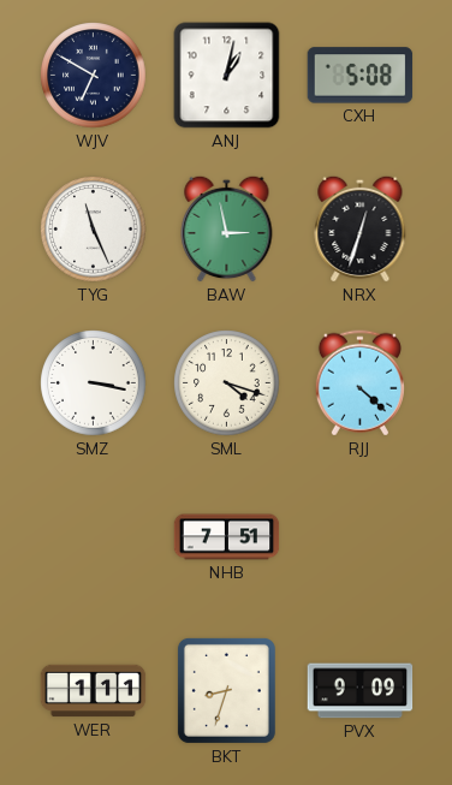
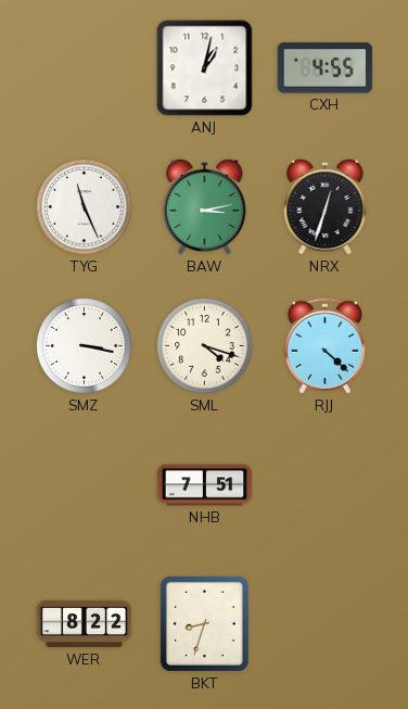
WJV: 6:50 -> none
CXH: 5:08 -> 4:55
BAW: 2:58 -> 3:13
WER: 1:11 -> 8:22
PVX: 9:09 -> none
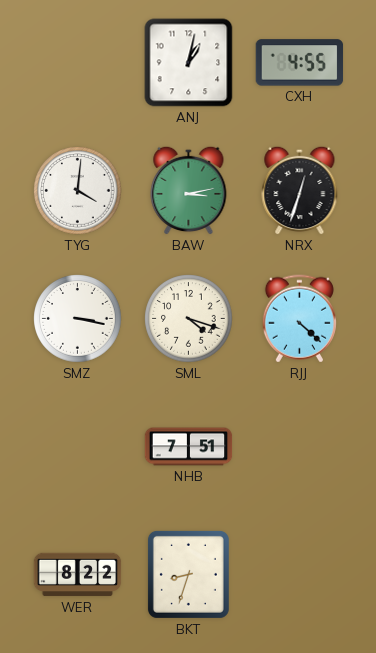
TYG: 11:26 -> 4:01
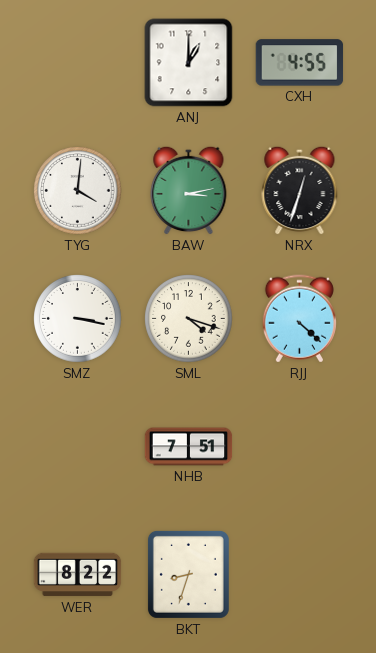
ANJ: 1:02 -> 1:00
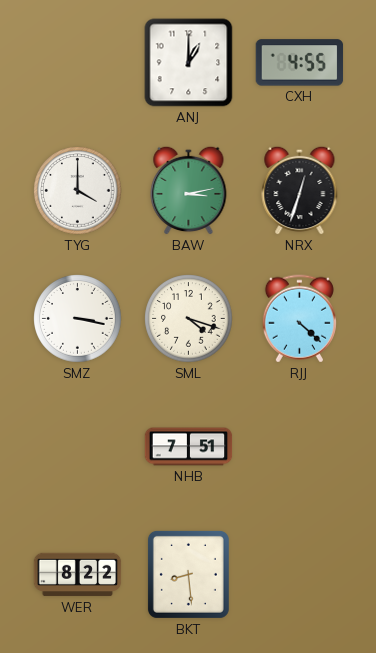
TYG: 4:01 -> 4:00
BKT: 8:33 -> 8:29
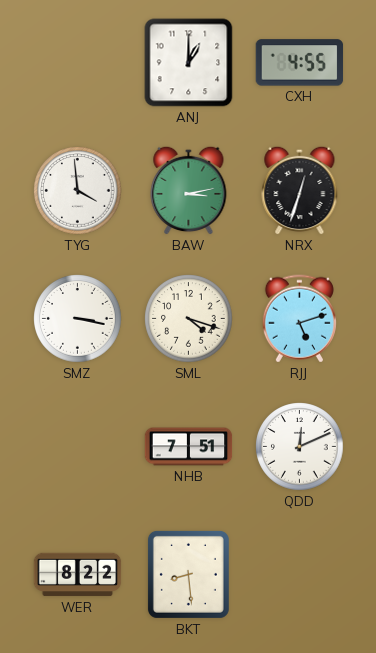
TYG: 4:00 -> 3:59
RJJ: 4:22 -> 5:12
QDD: none -> 12:11
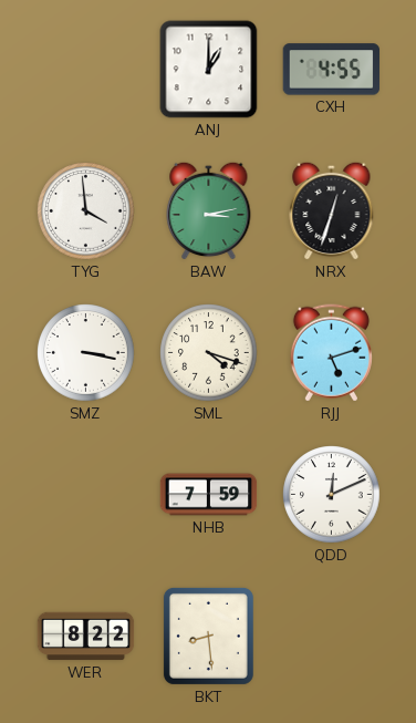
NHB: 7:51 -> 7:59
